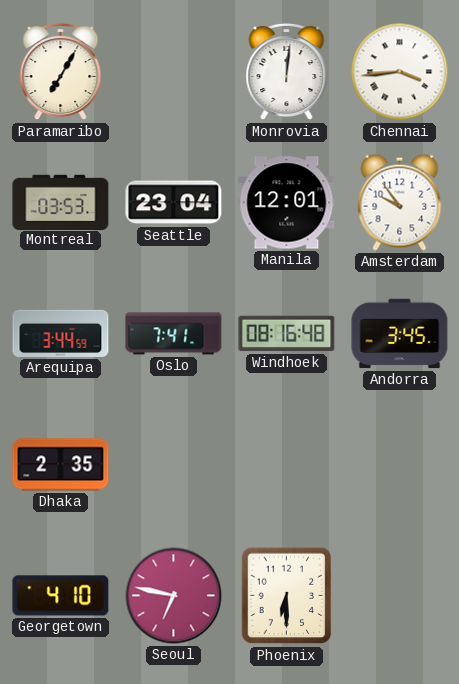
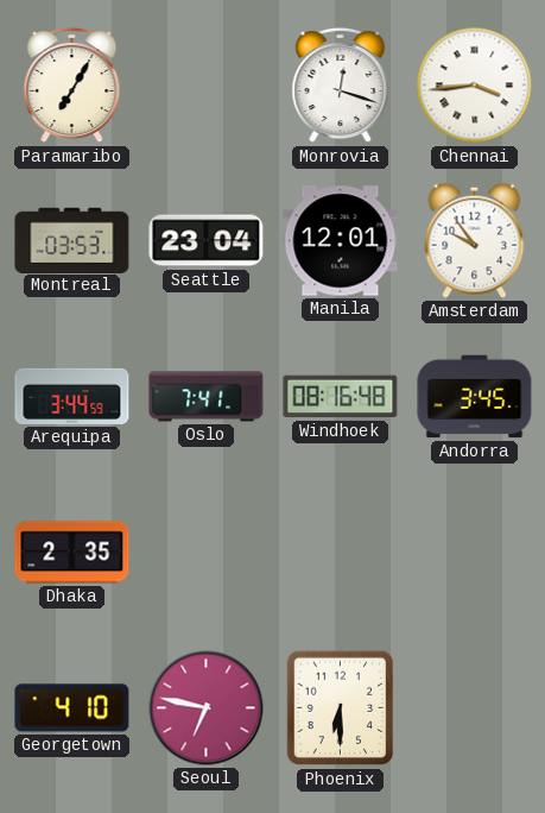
Monrovia: 12:01 -> 12:18
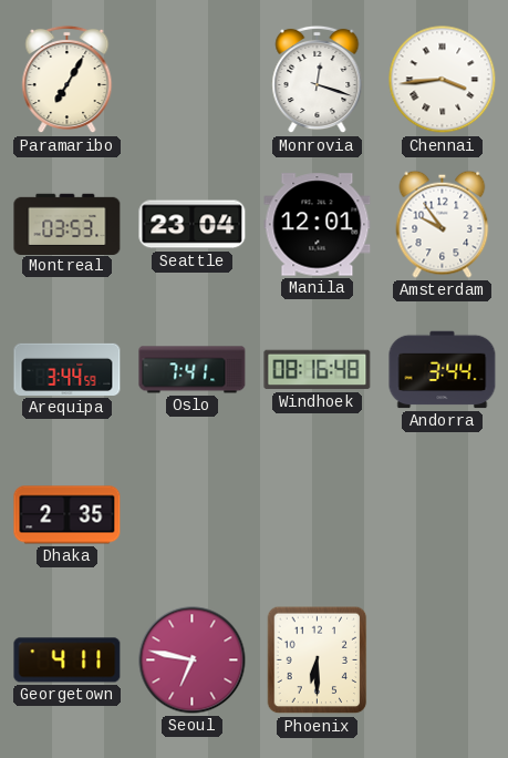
Andorra: 3:45 -> 3:44
Georgetown: 4:10 -> 4:11
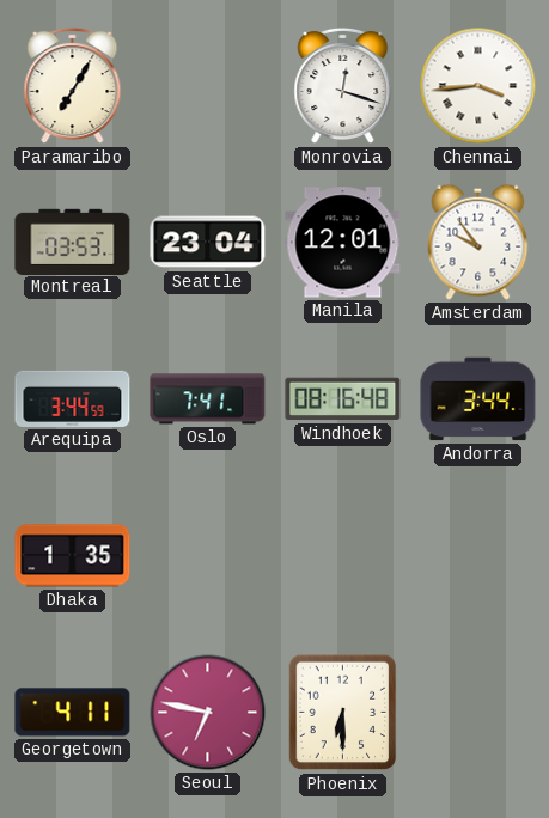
Dhaka: 2:35 -> 1:35
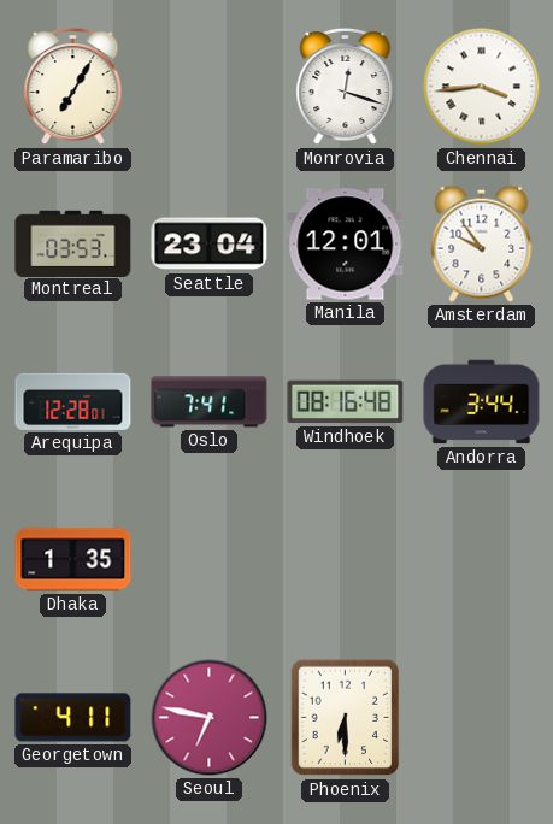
Arequipa: 3:44 -> 12:28
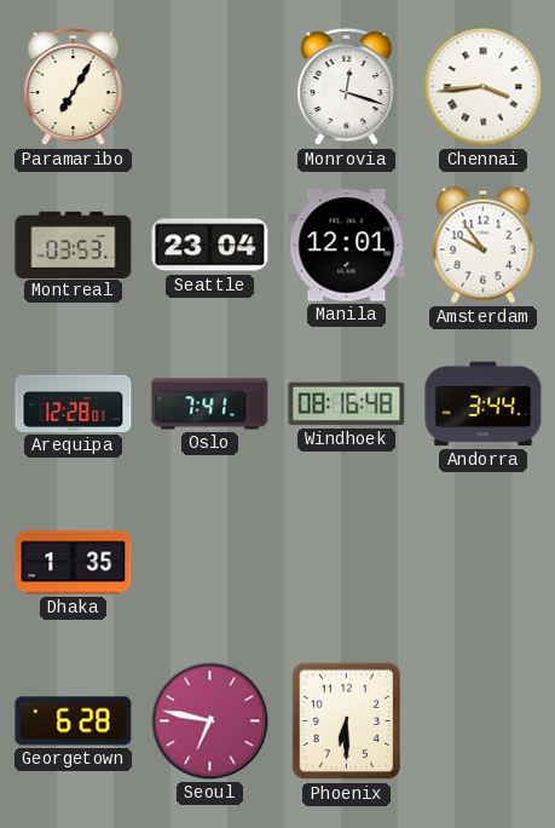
Georgetown: 4:11 -> 6:28
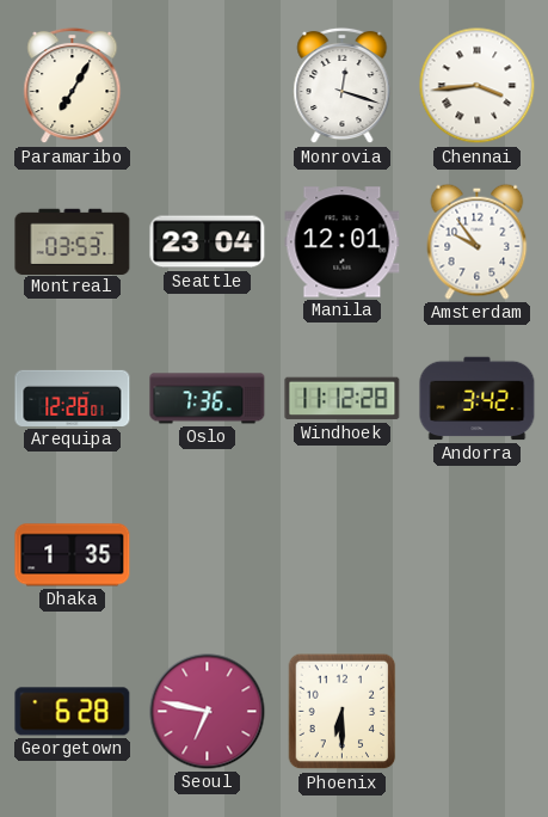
Oslo: 7:41 -> 7:36
Windhoek: 08:16 -> 11:12
Andorra: 3:44 -> 3:42
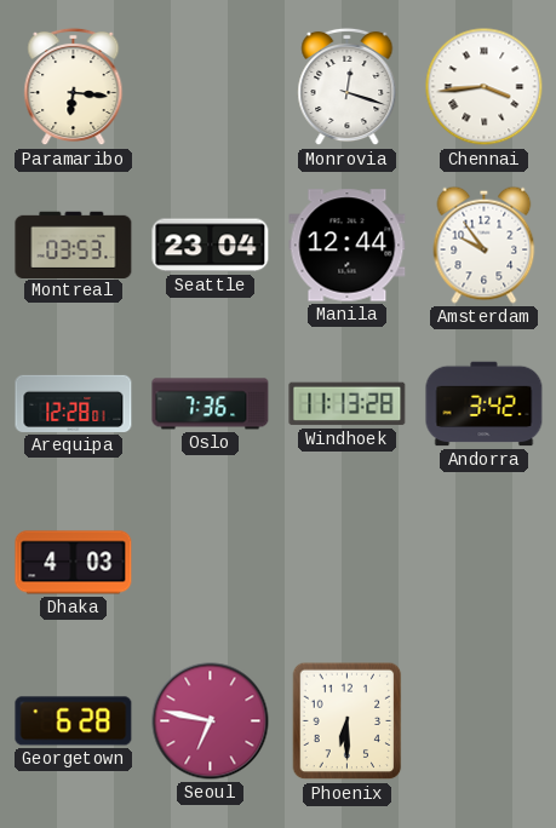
Paramaribo: 7:05 -> 6:16
Manila: 12:01 -> 12:44
Windhoek: 11:12 -> 11:13
Dhaka: 1:35 -> 4:03
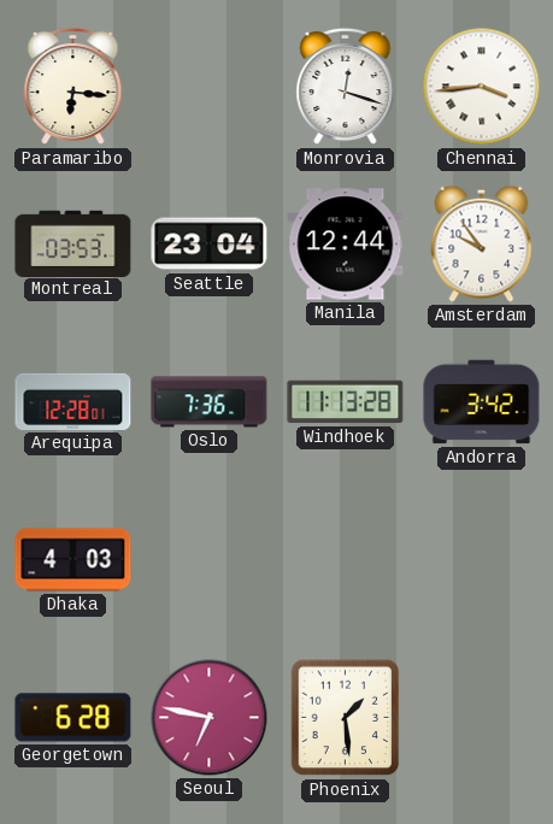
Phoenix: 6:30 -> 1:29
